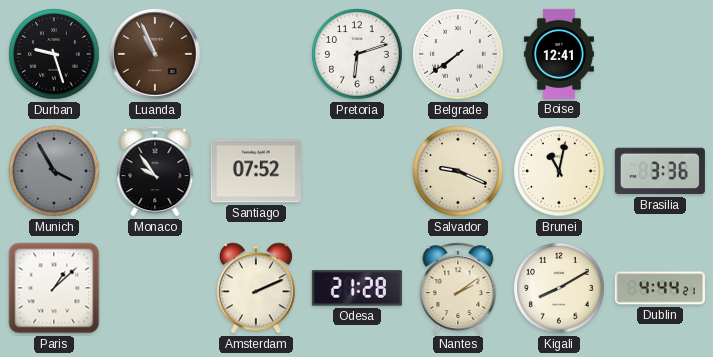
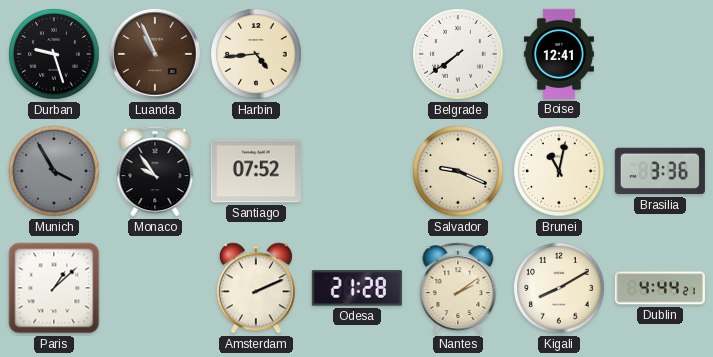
Harbin: none -> 4:44
Pretoria: 6:12 -> none
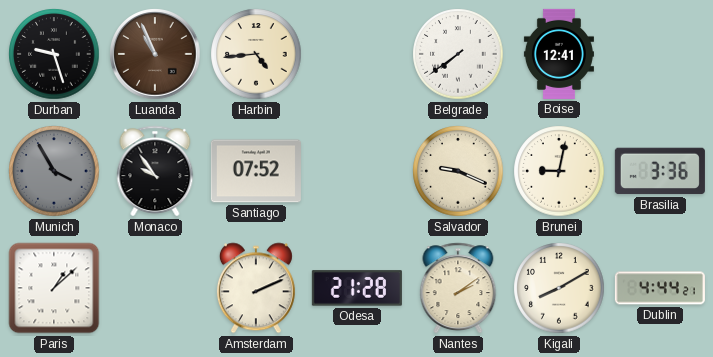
Brunei: 11:02 -> 9:02
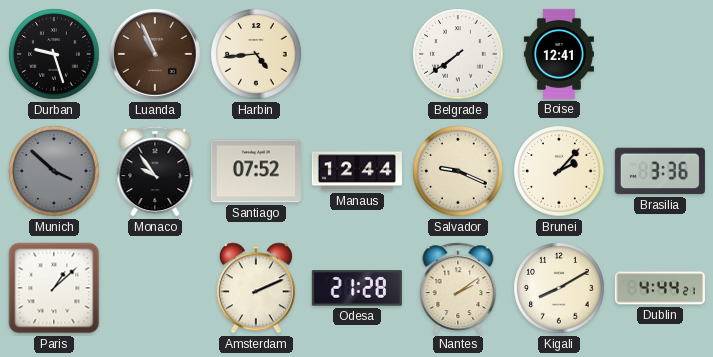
Munich: 3:55 -> 3:52
Manaus: none -> 12:44
Brunei: 9:02 -> 2:07
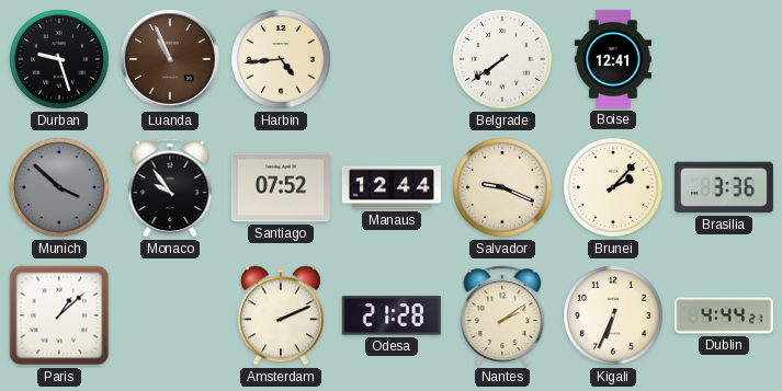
Kigali: 8:10 -> 6:34
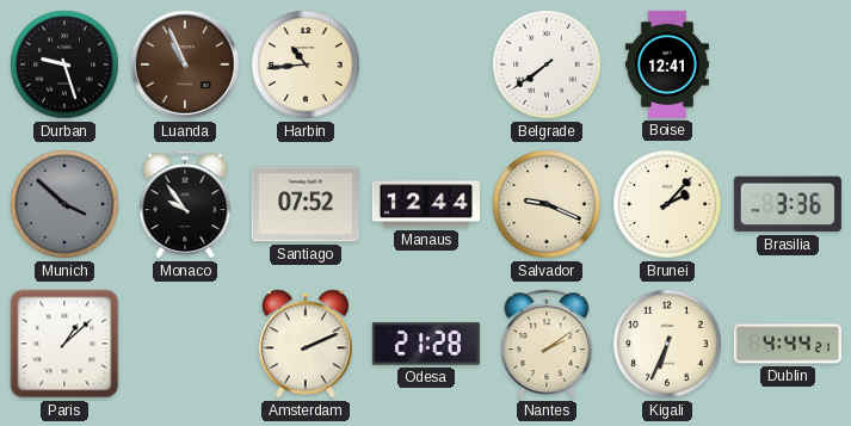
Harbin: 4:44 -> 10:44
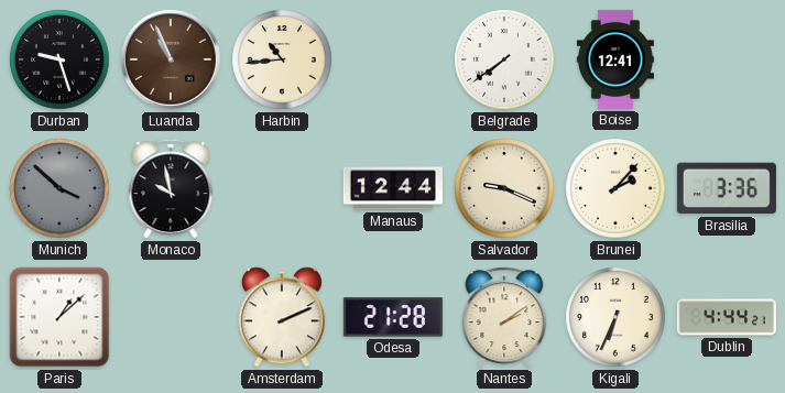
Monaco: 9:54 -> 9:58
Santiago: 07:52 -> none
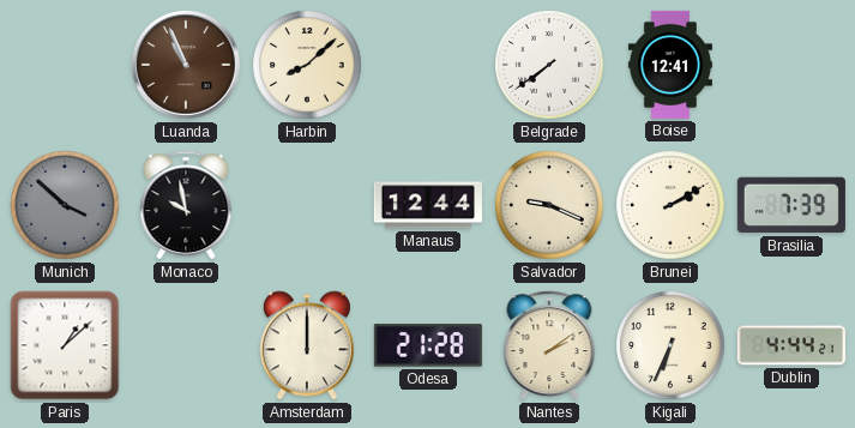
Durban: 9:27 -> none
Harbin: 10:44 -> 8:08
Brunei: 2:07 -> 2:10
Brasilia: 3:36 -> 7:39
Amsterdam: 2:11 -> 12:00
